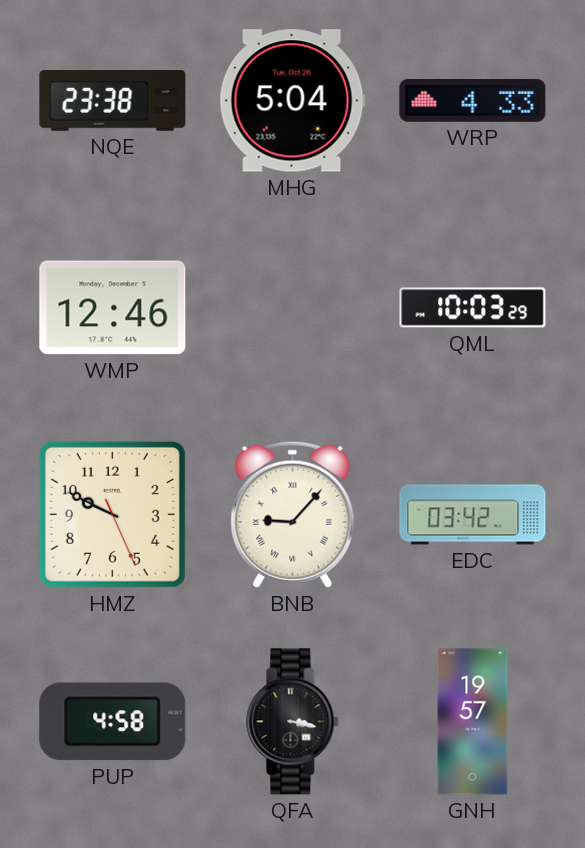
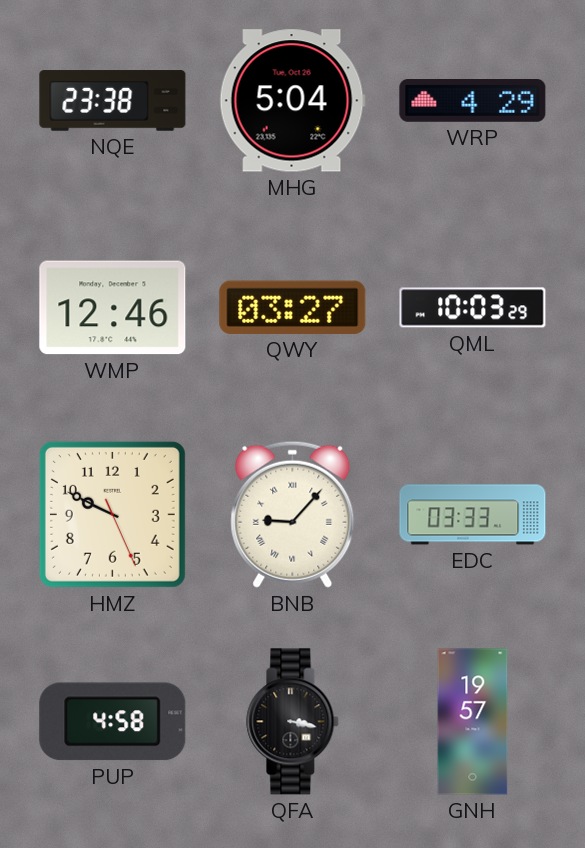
WRP: 4:33 -> 4:29
QWY: none -> 03:27
EDC: 03:42 -> 03:33
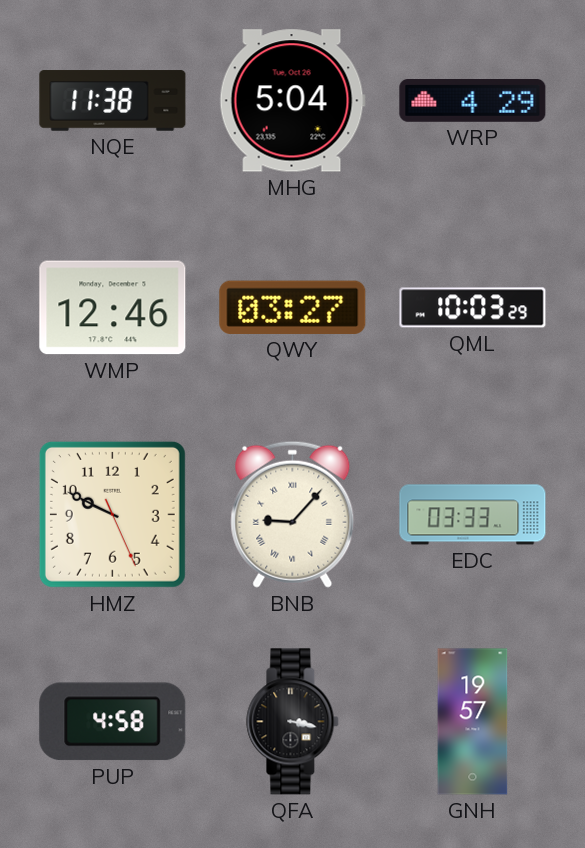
NQE: 23:38 -> 11:38
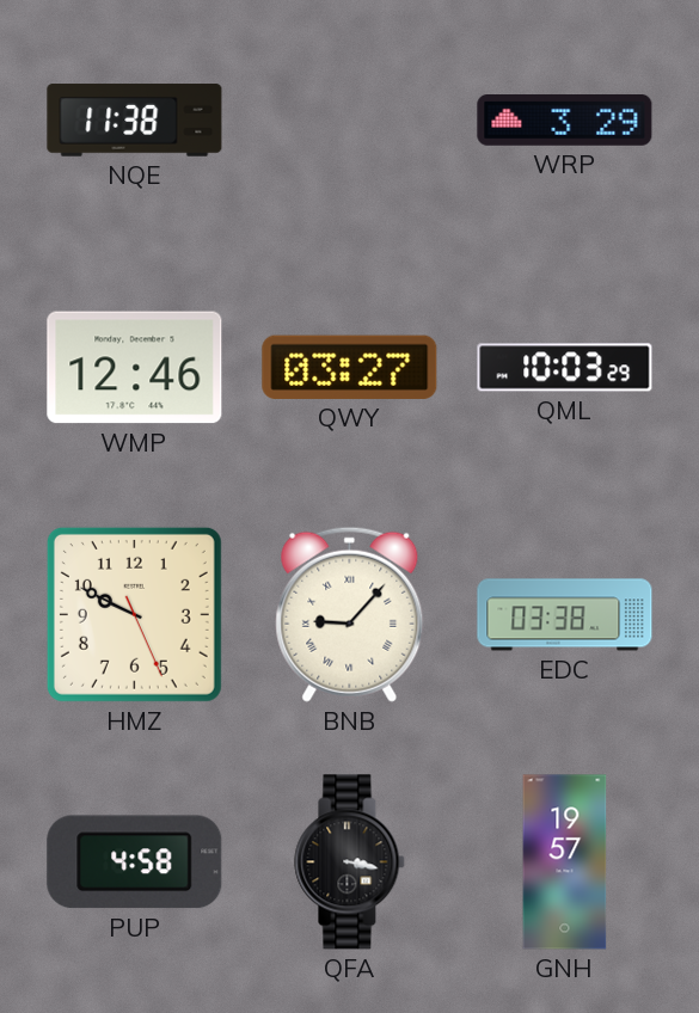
MHG: 5:04 -> none
WRP: 4:29 -> 3:29
EDC: 03:33 -> 03:38
